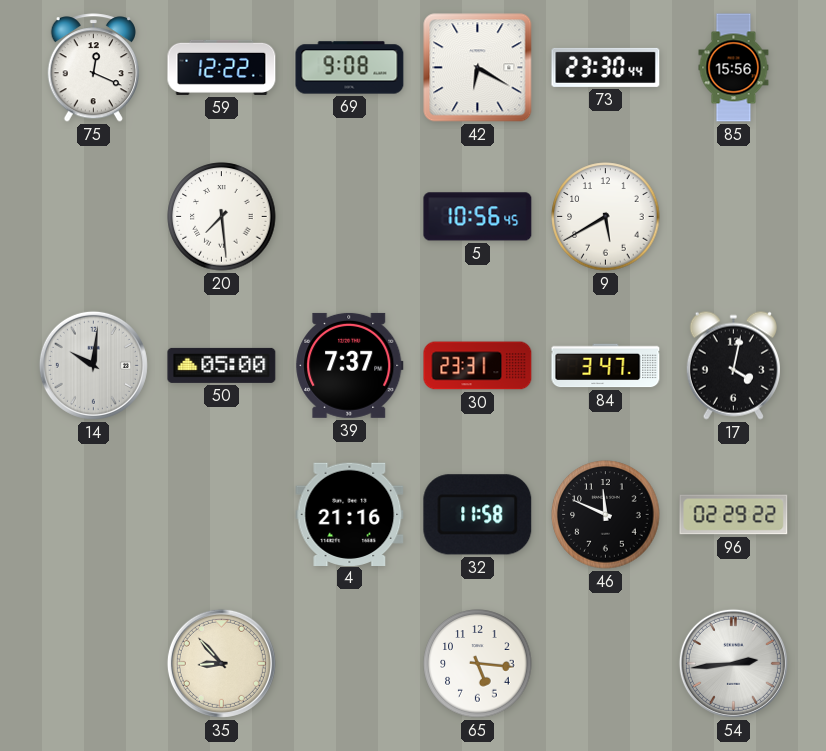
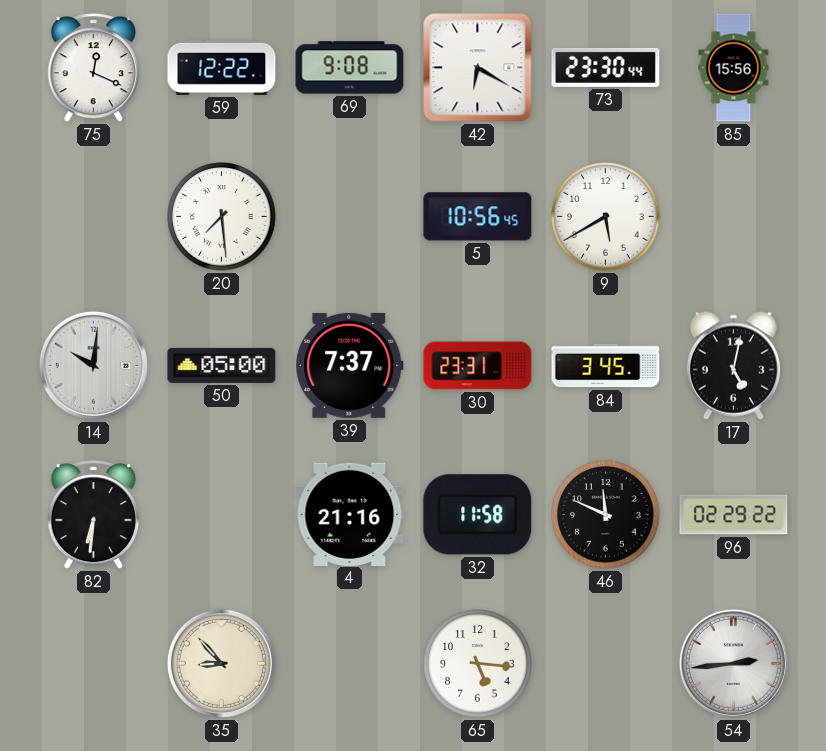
84: 3:47 -> 3:45
17: 4:02 -> 5:02
82: none -> 6:31
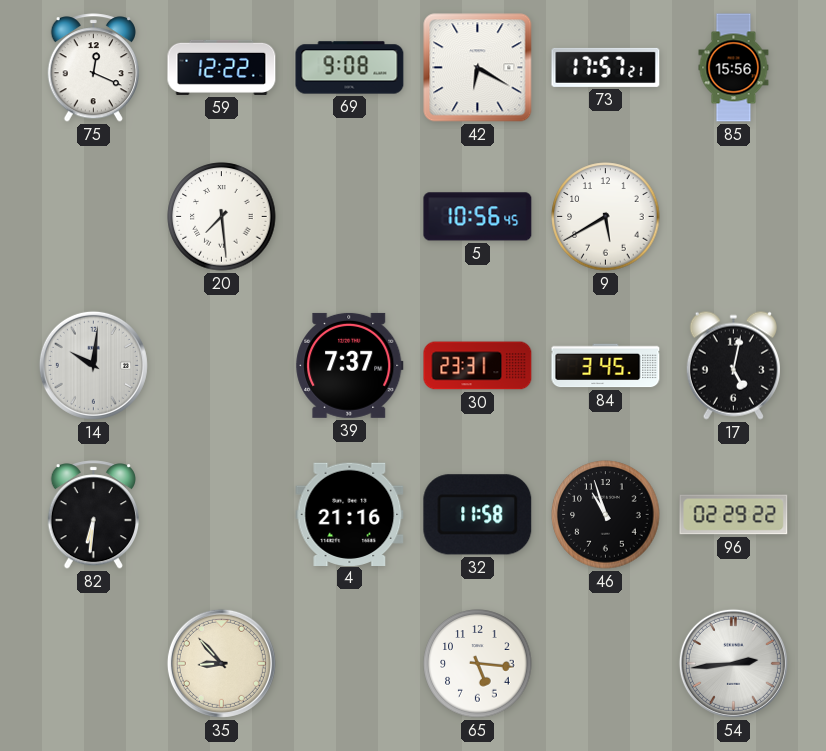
73: 23:30 -> 17:57
50: 05:00 -> none
46: 11:49 -> 10:57
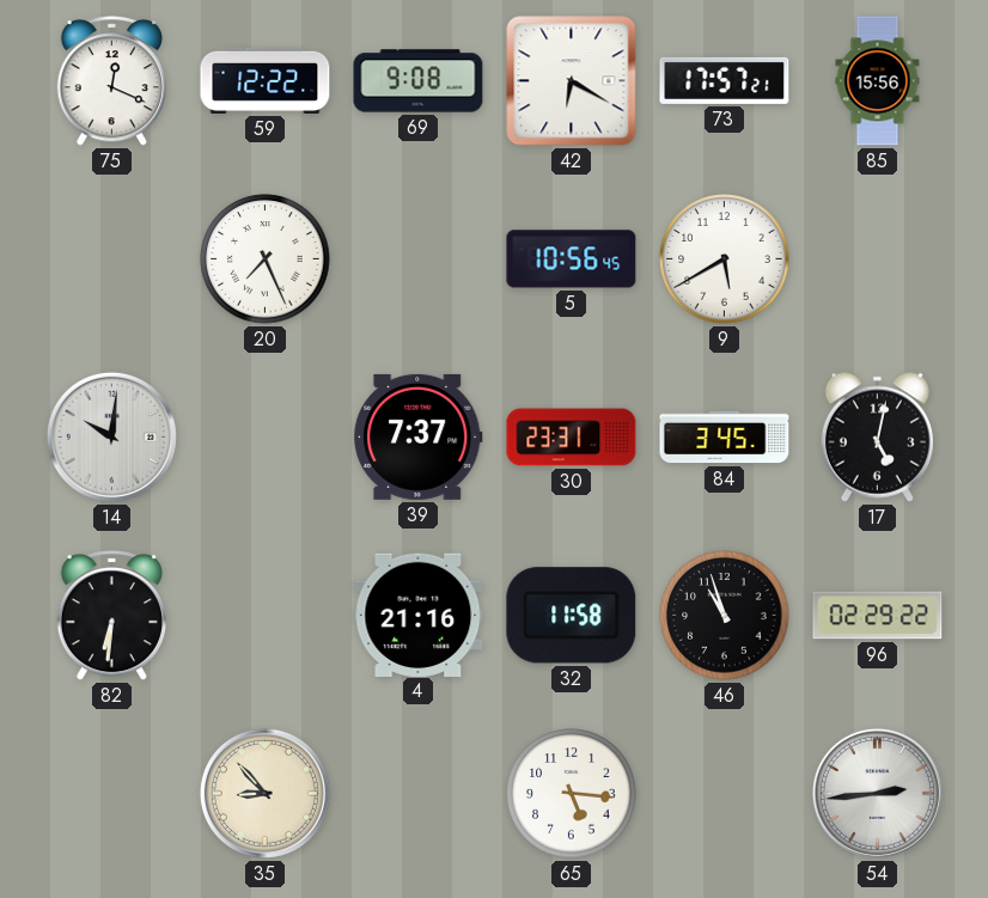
20: 7:29 -> 7:26
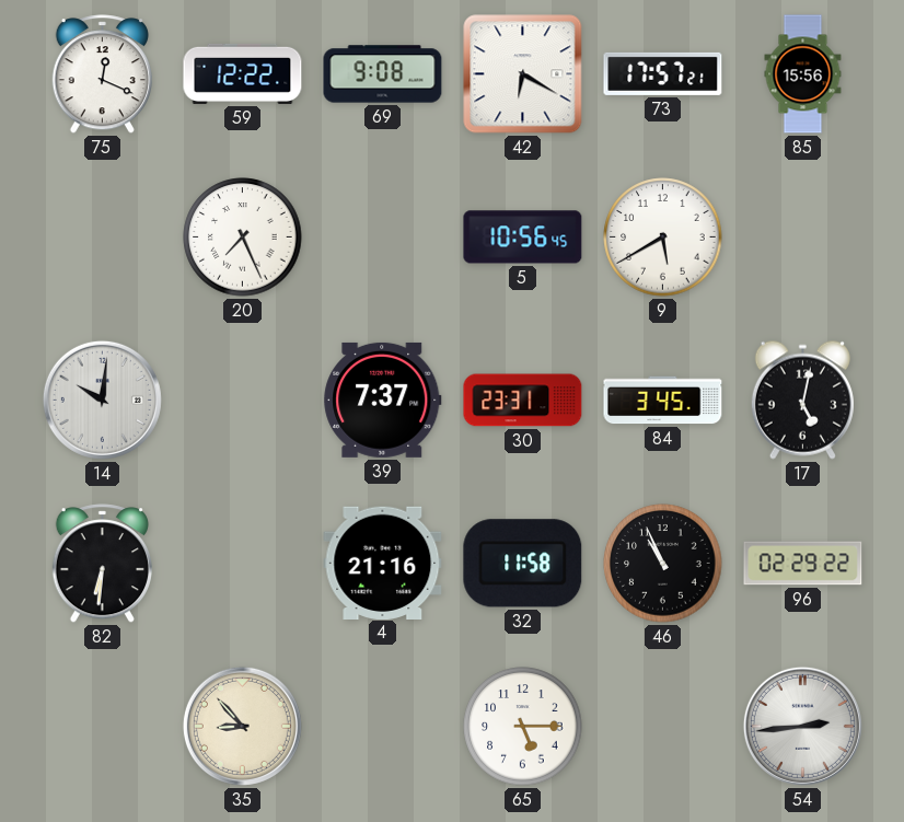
46: 10:57 -> 10:56
65: 5:16 -> 5:15
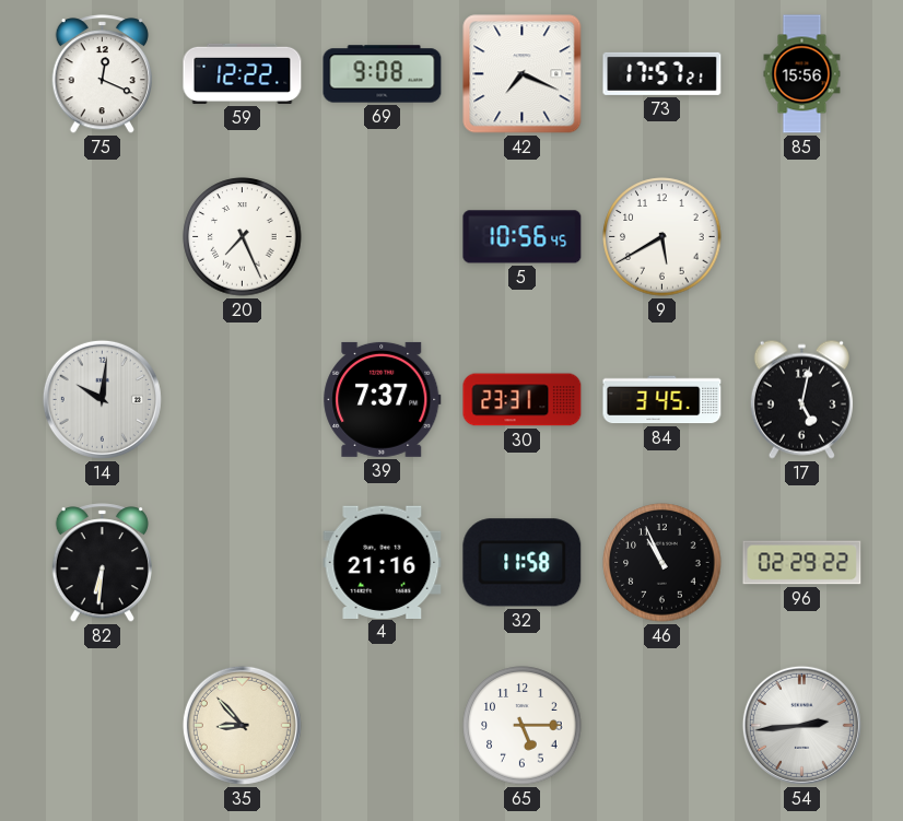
42: 6:20 -> 7:19
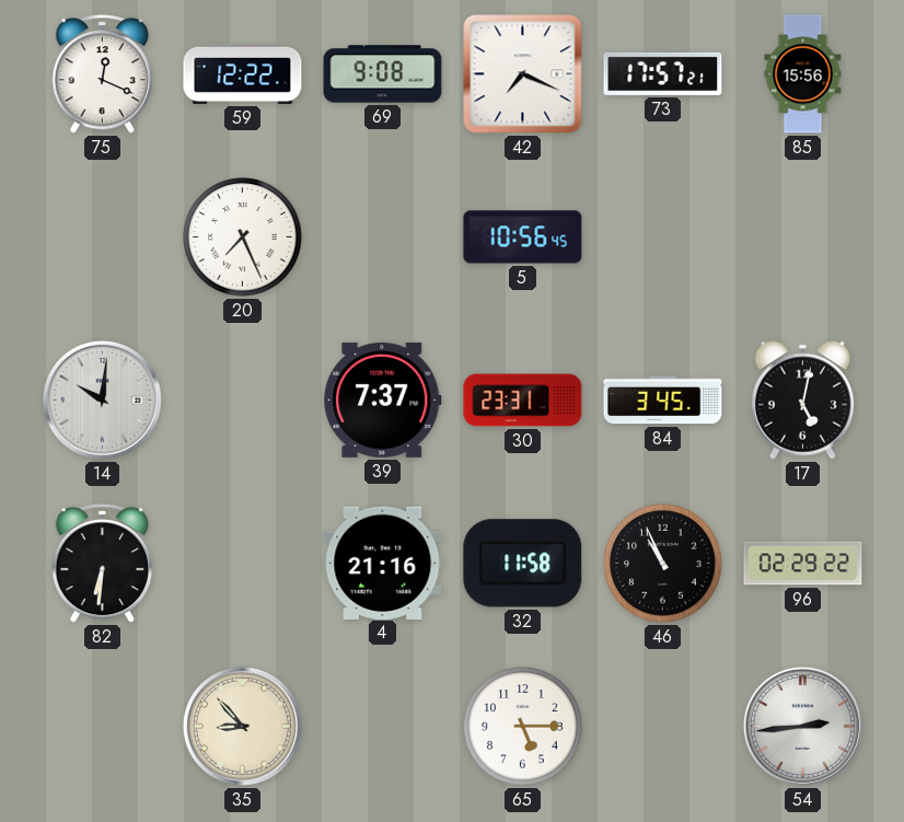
9: 5:40 -> none
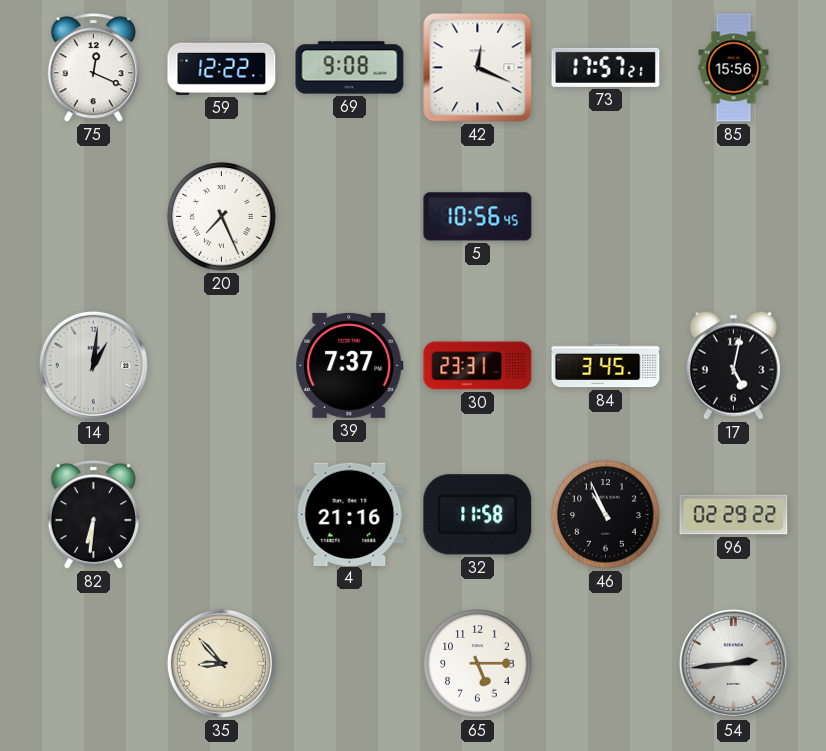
42: 7:19 -> 12:19
14: 10:01 -> 1:01
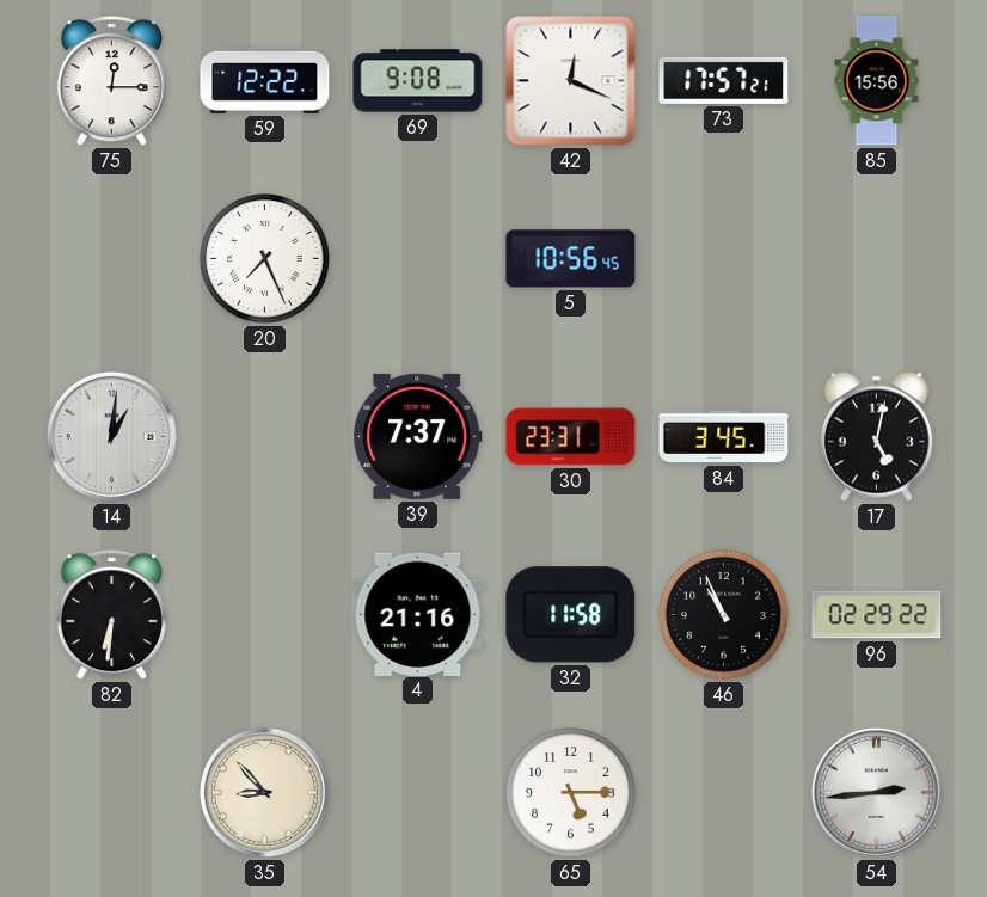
75: 12:19 -> 12:15
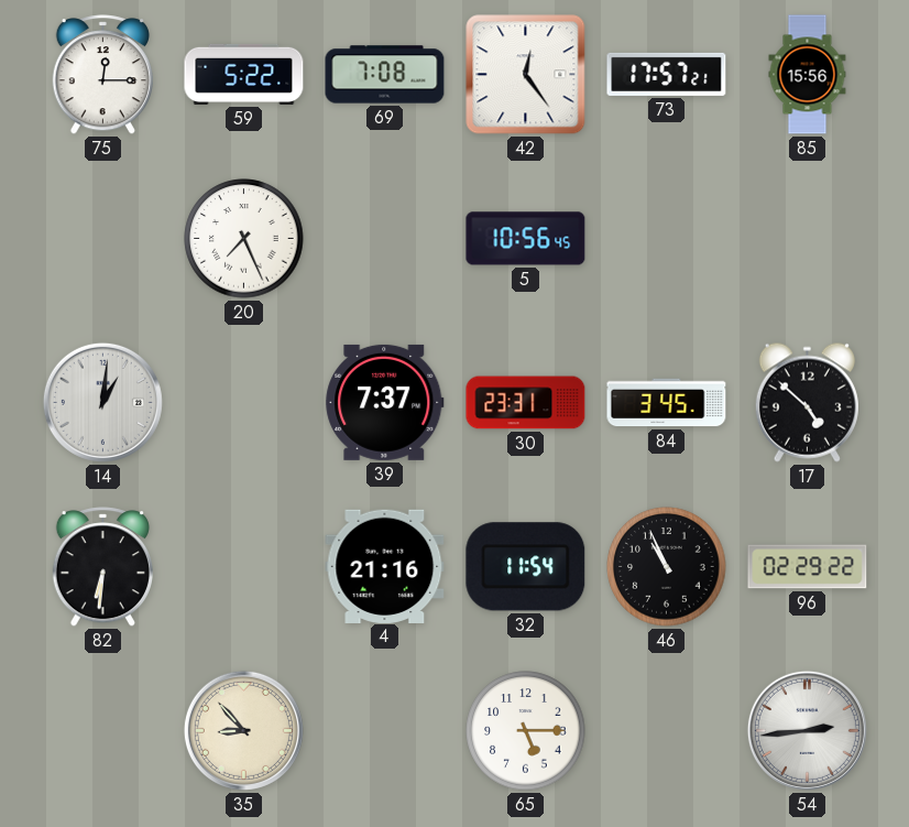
59: 12:22 -> 5:22
69: 9:08 -> 7:08
42: 12:19 -> 12:24
17: 5:02 -> 4:52
32: 11:58 -> 11:54
